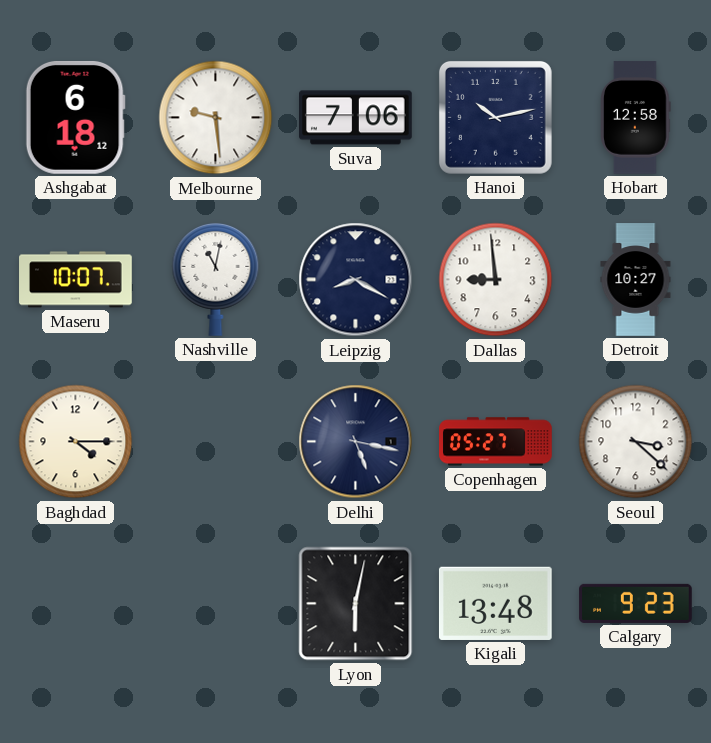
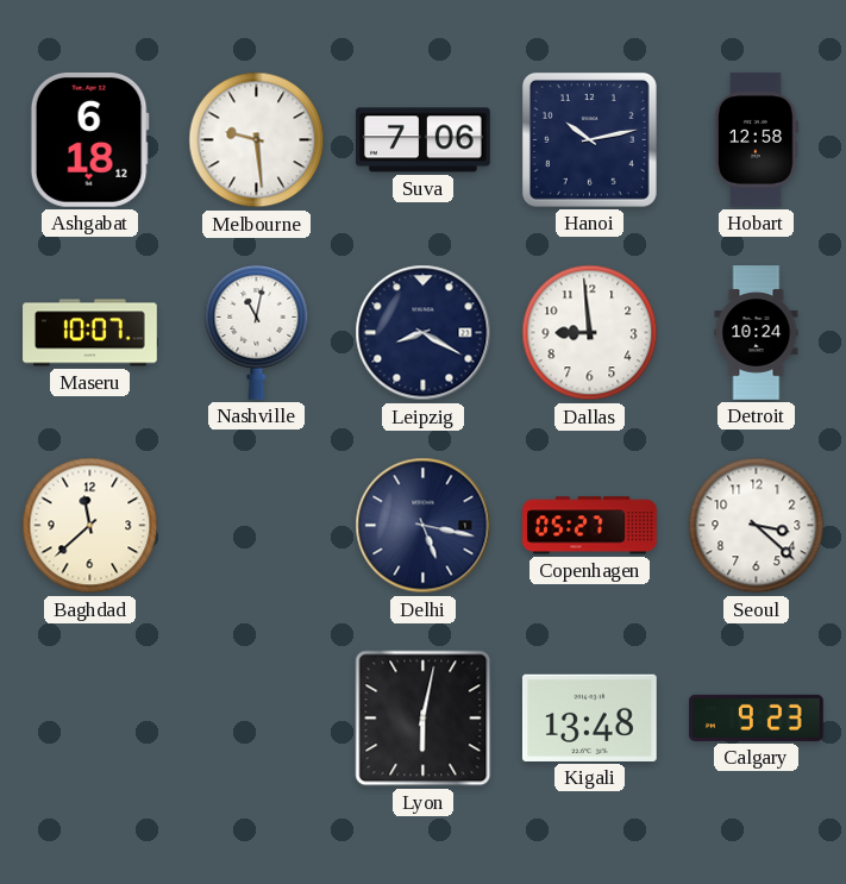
Detroit: 10:27 -> 10:24
Baghdad: 4:15 -> 11:38
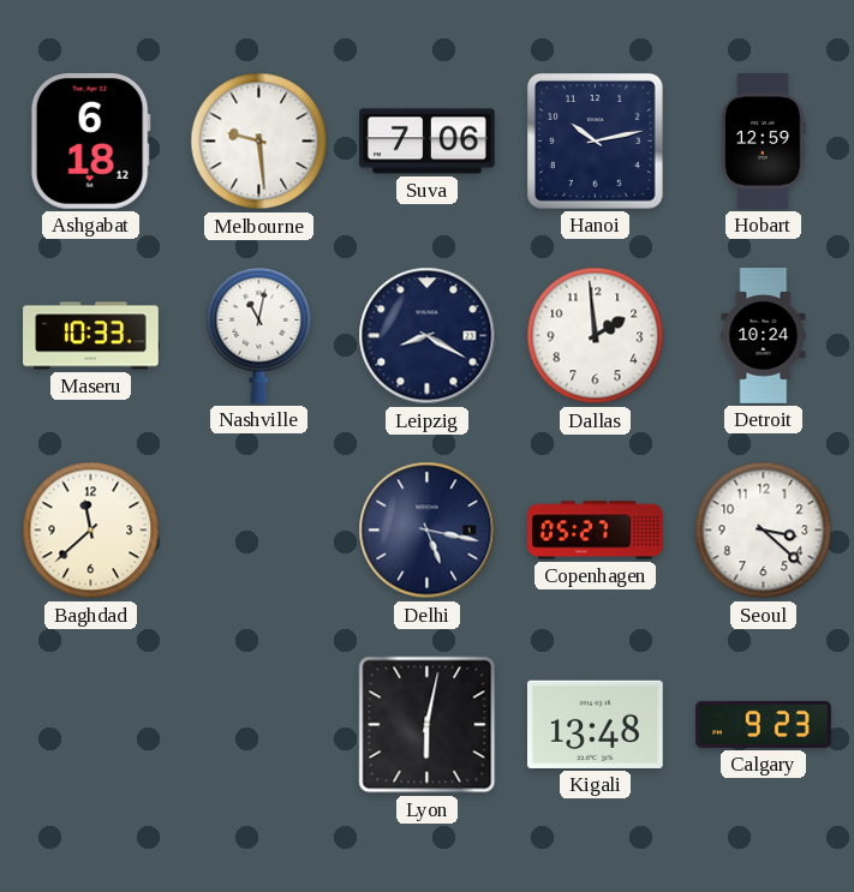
Hobart: 12:58 -> 12:59
Maseru: 10:07 -> 10:33
Dallas: 8:59 -> 1:59
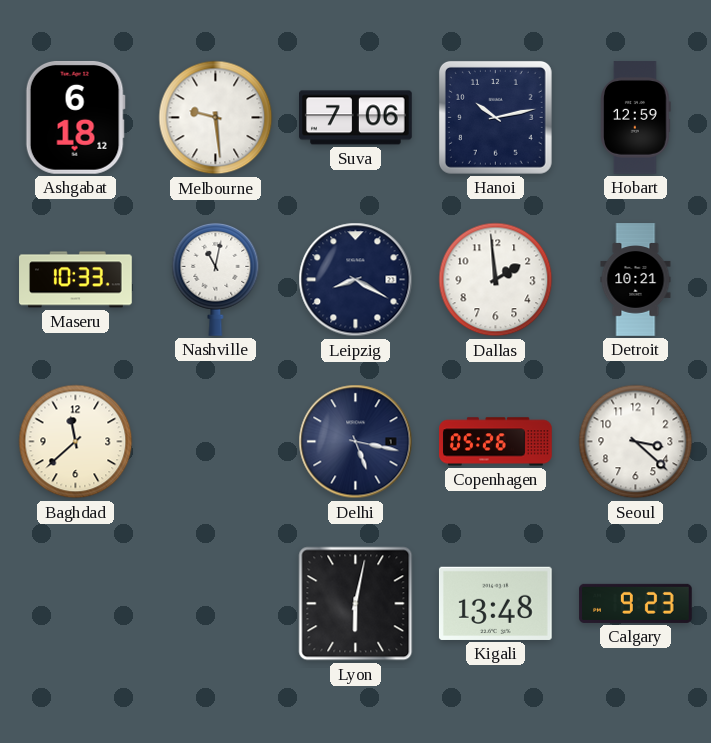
Detroit: 10:24 -> 10:21
Copenhagen: 05:27 -> 05:26
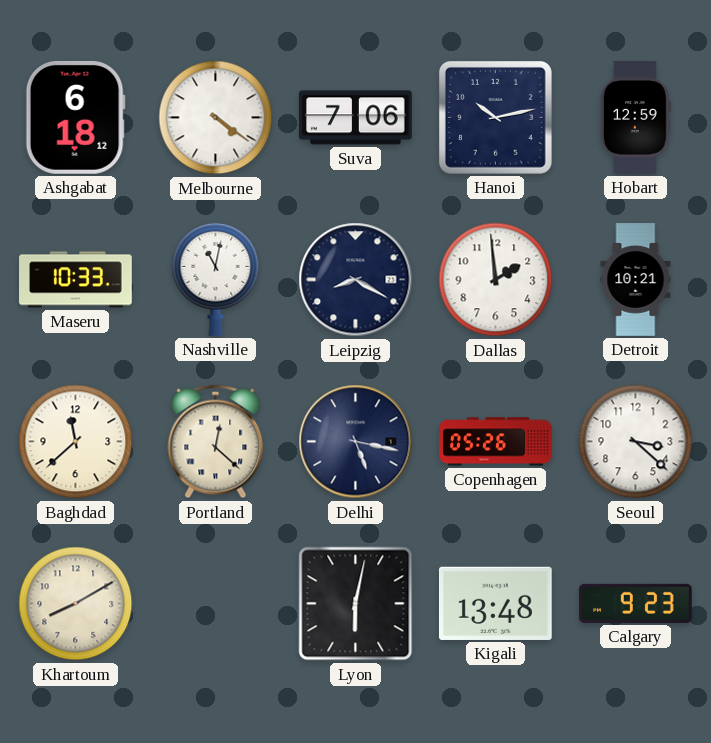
Melbourne: 9:29 -> 4:21
Portland: none -> 12:22
Khartoum: none -> 8:10
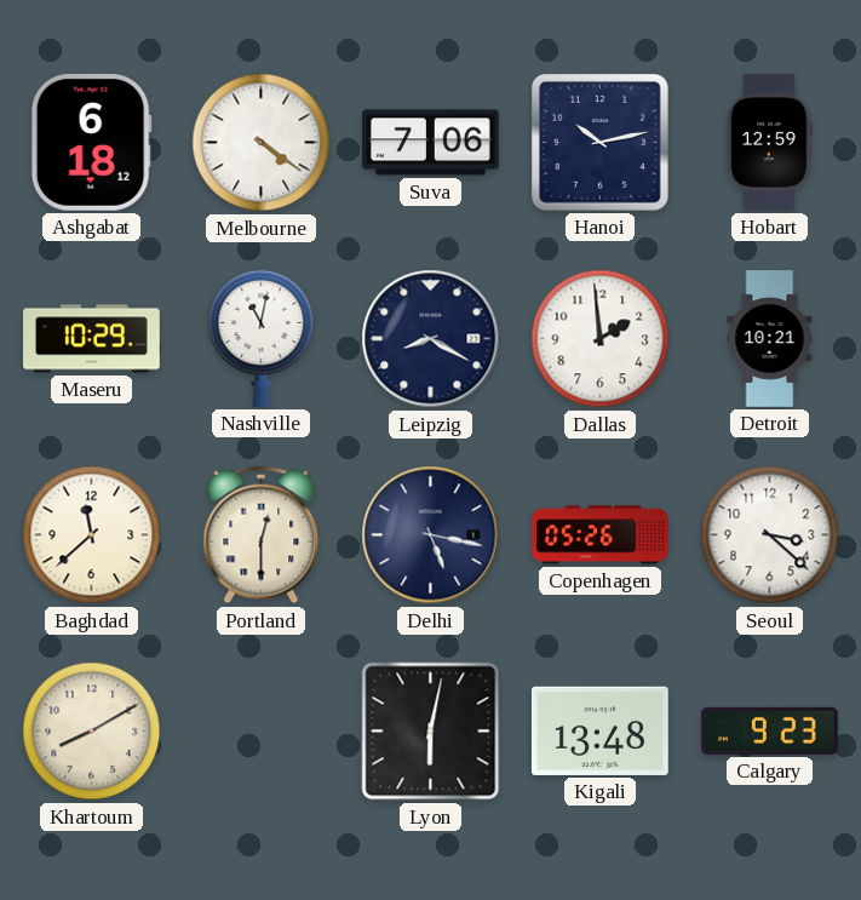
Maseru: 10:33 -> 10:29
Portland: 12:22 -> 12:30
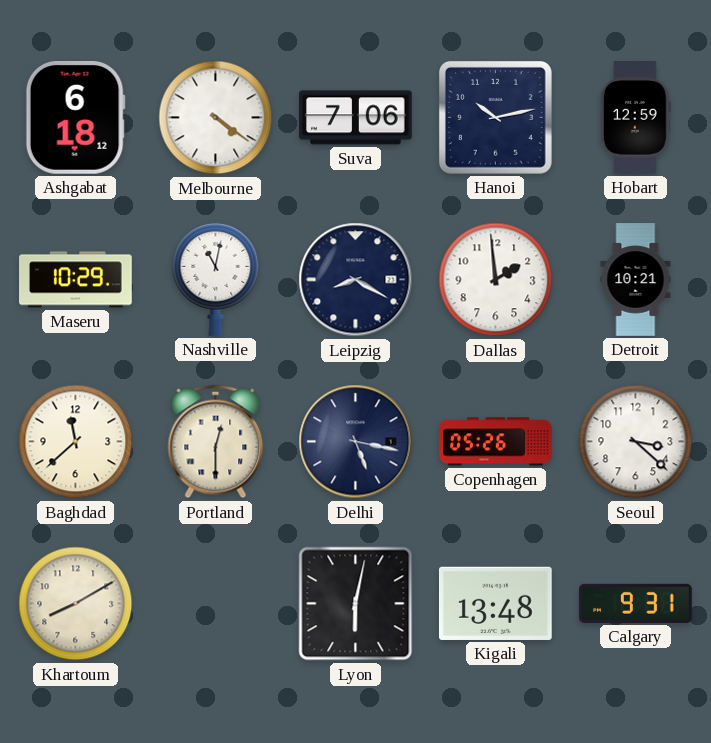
Calgary: 9:23 -> 9:31
